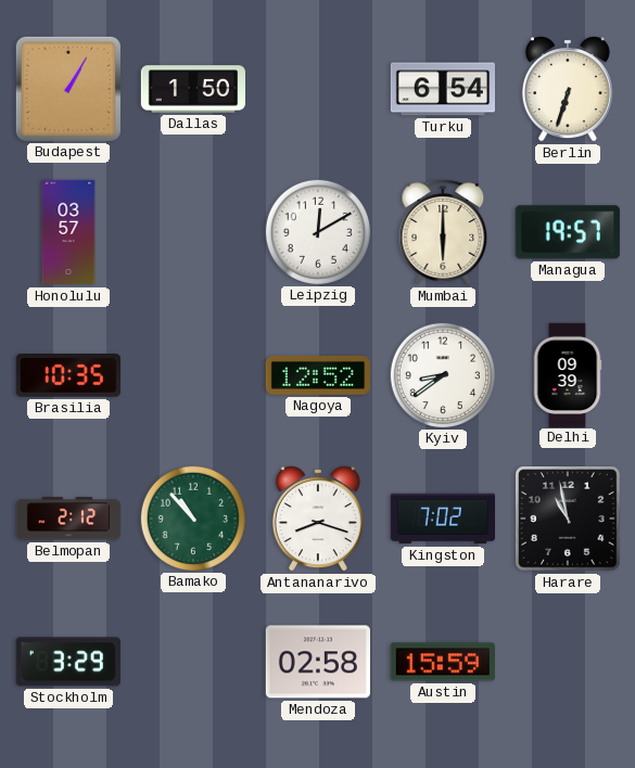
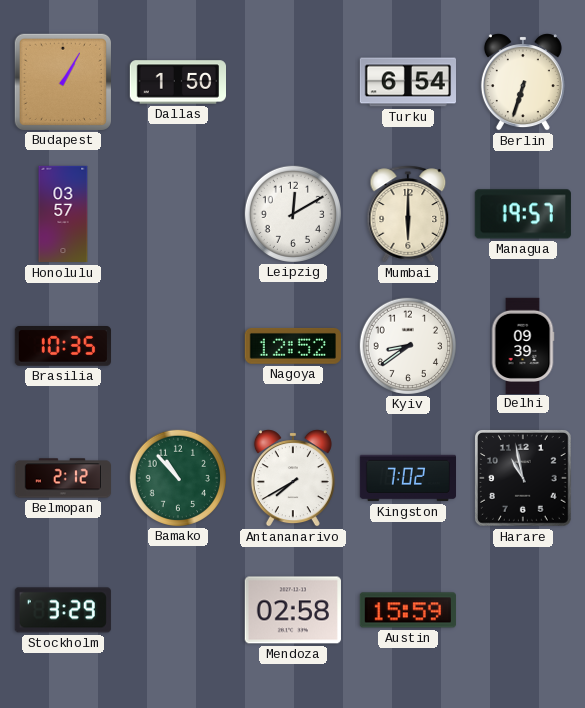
Antananarivo: 8:18 -> 7:40
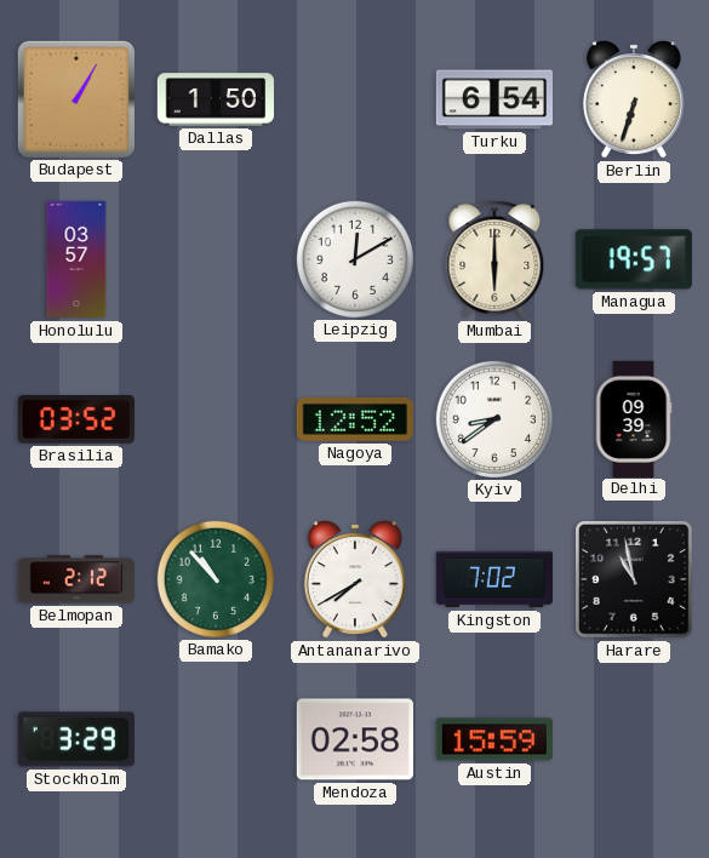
Brasilia: 10:35 -> 03:52
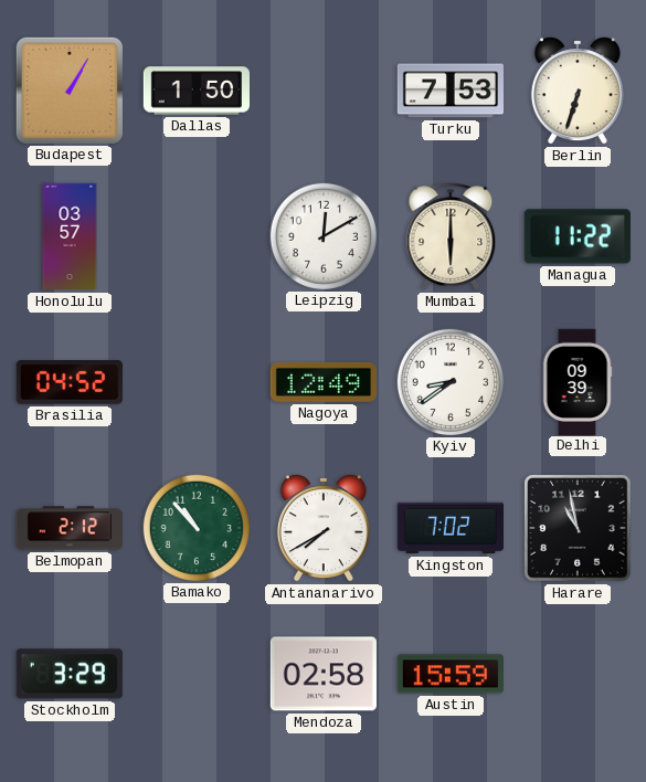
Turku: 6:54 -> 7:53
Managua: 19:57 -> 11:22
Brasilia: 03:52 -> 04:52
Nagoya: 12:52 -> 12:49
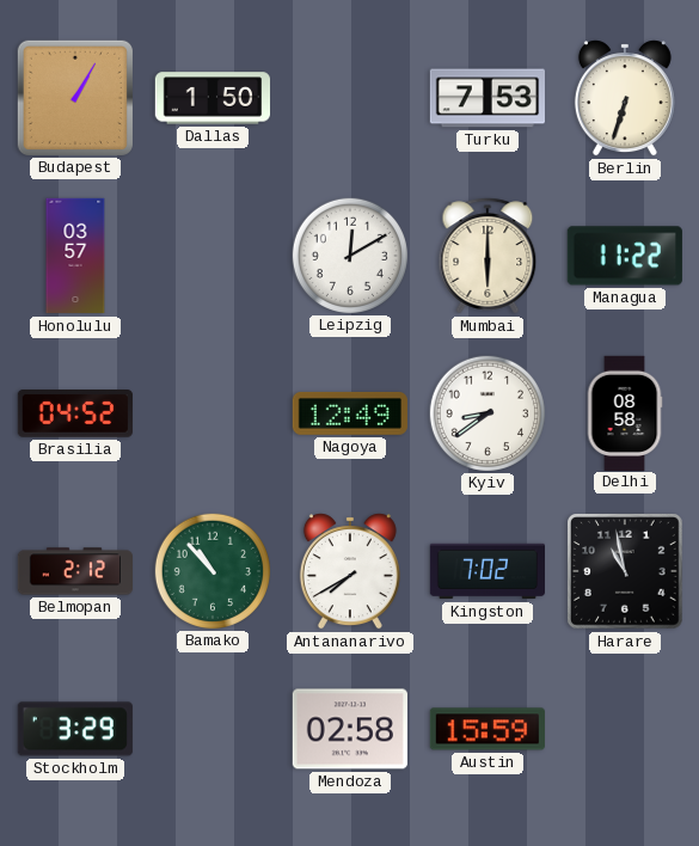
Delhi: 09:39 -> 08:58
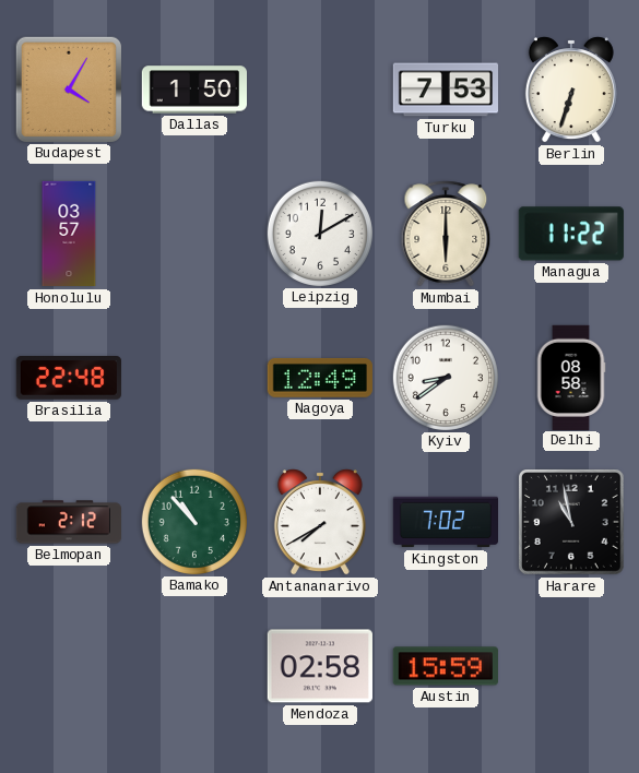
Budapest: 1:05 -> 4:05
Brasilia: 04:52 -> 22:48
Stockholm: 3:29 -> none
